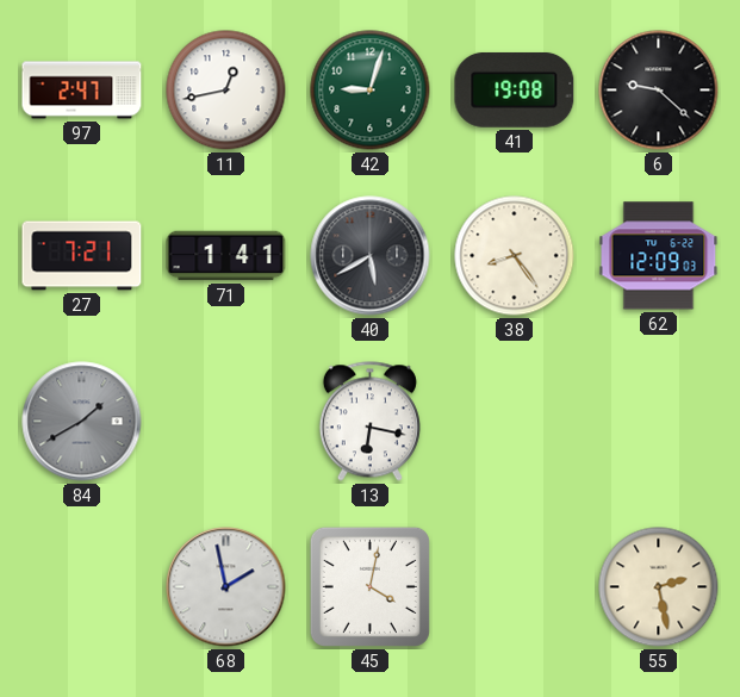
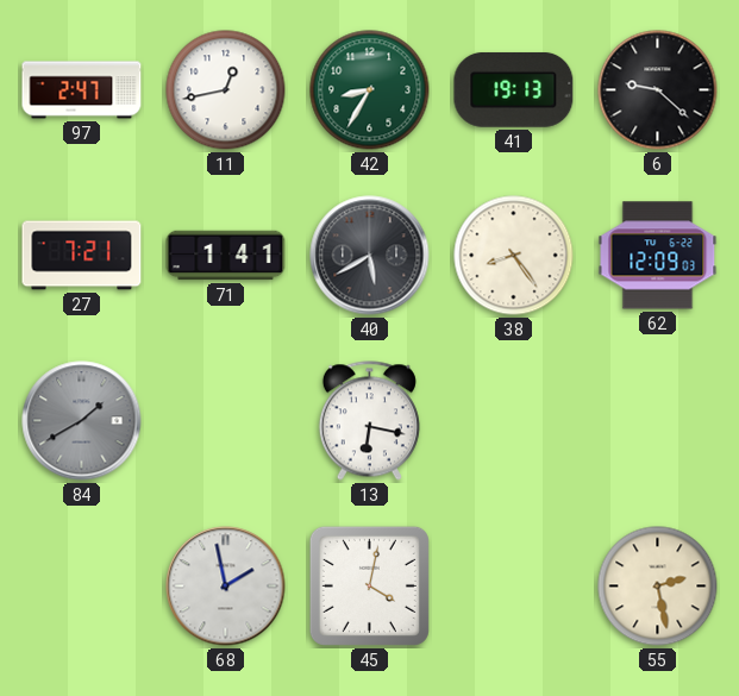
42: 9:03 -> 8:35
41: 19:08 -> 19:13
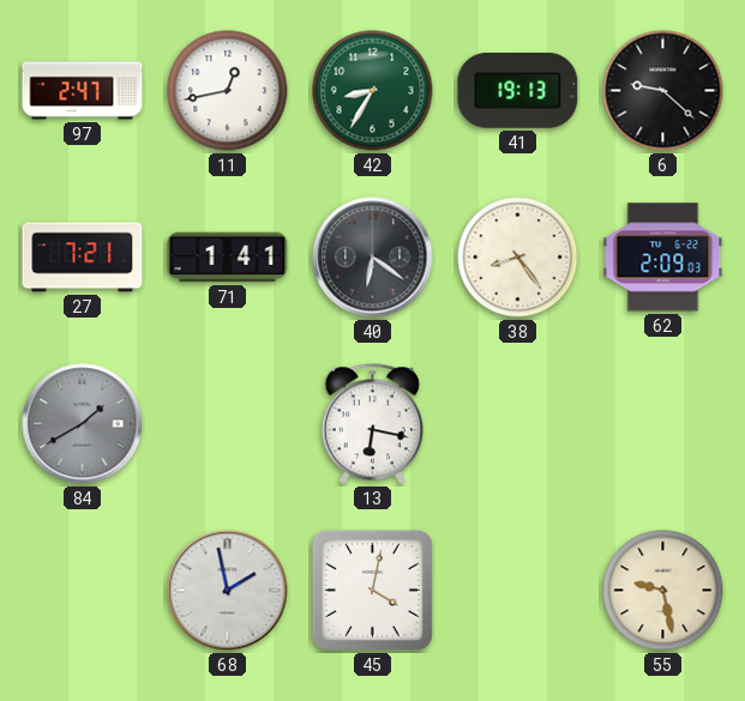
40: 5:40 -> 6:21
62: 12:09 -> 2:09
55: 2:28 -> 9:28
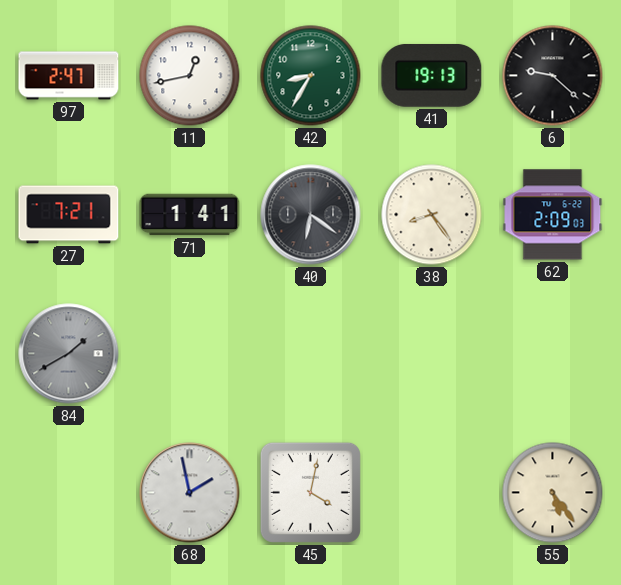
13: 6:17 -> none
55: 9:28 -> 5:24
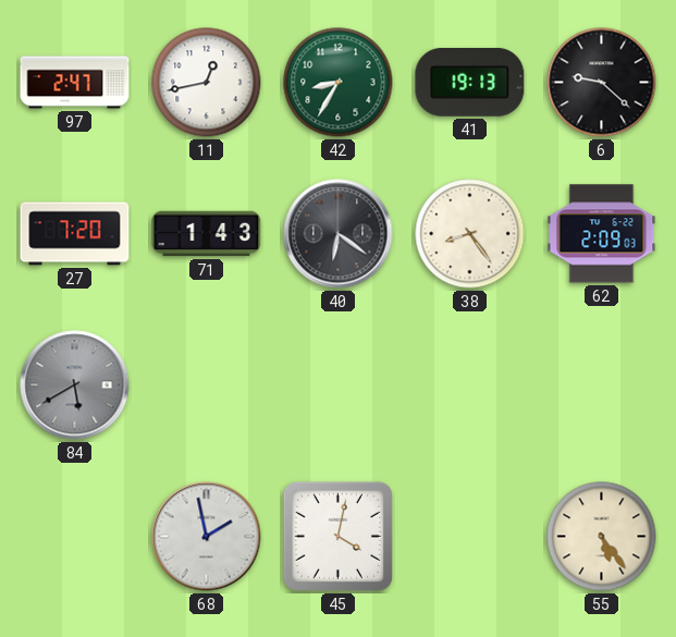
27: 7:21 -> 7:20
71: 1:41 -> 1:43
84: 1:40 -> 5:40
